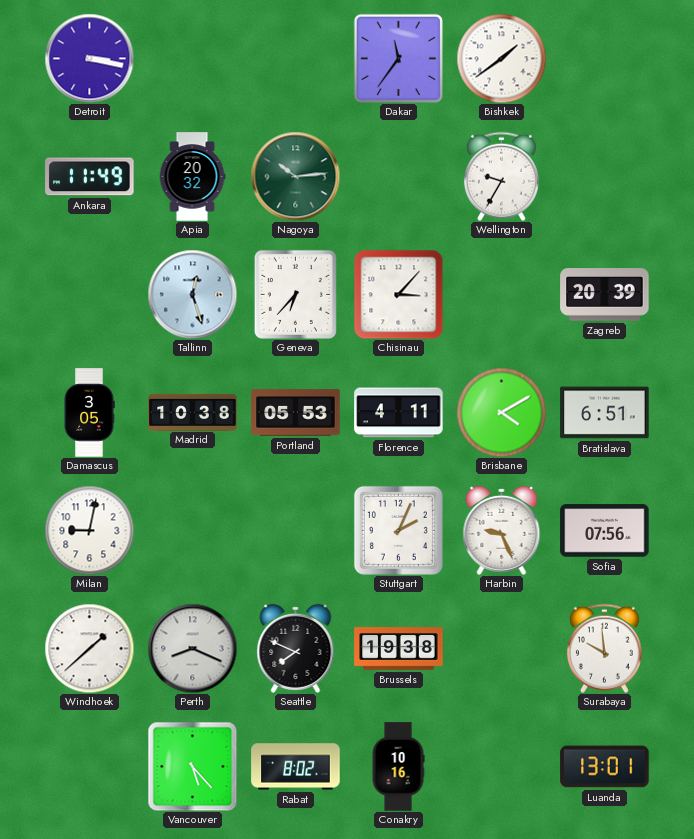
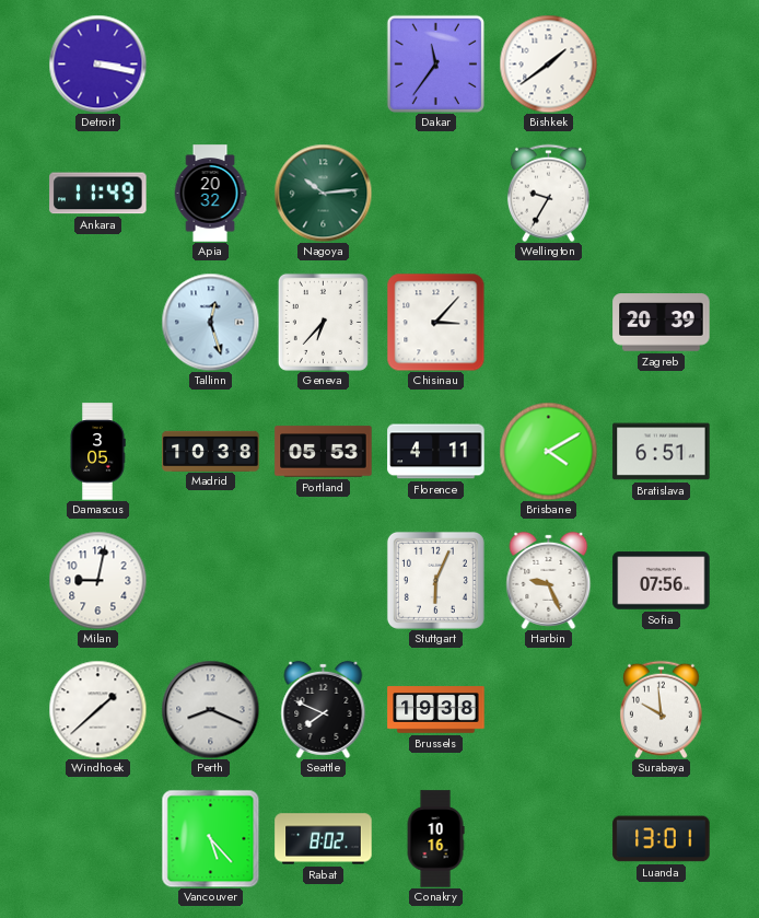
Stuttgart: 2:04 -> 6:04
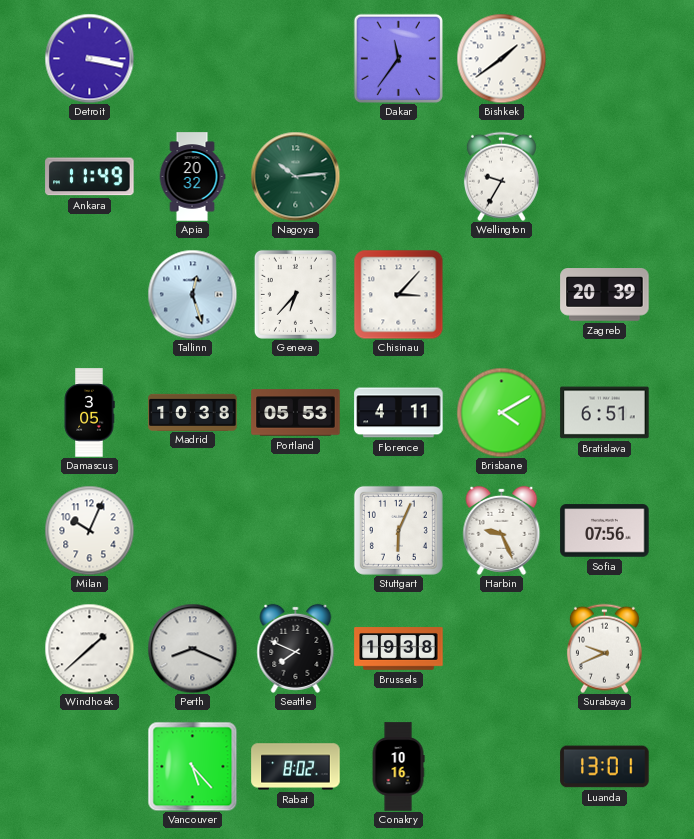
Milan: 9:02 -> 10:04
Surabaya: 9:59 -> 9:41
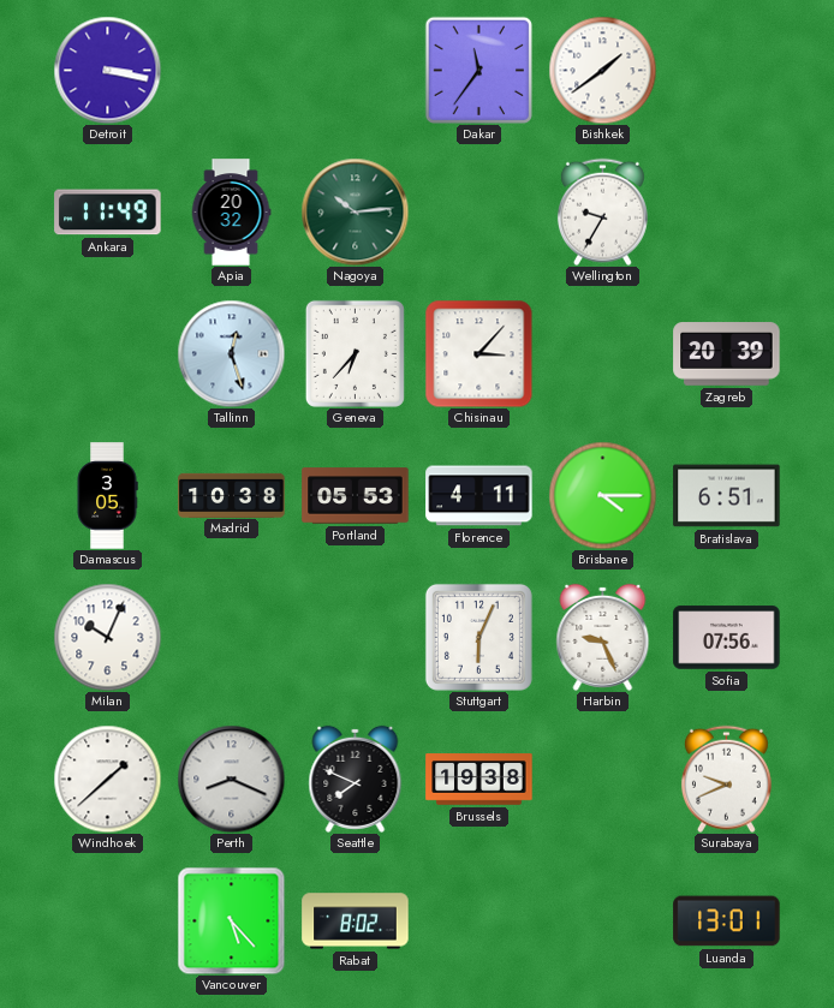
Brisbane: 4:10 -> 4:15
Conakry: 10:16 -> none
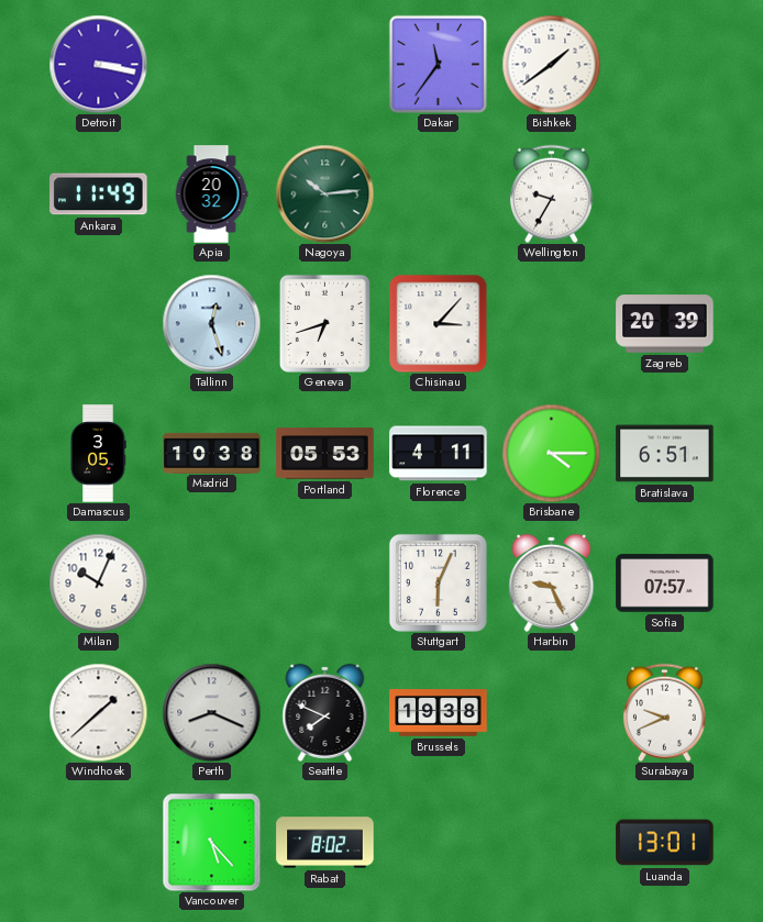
Geneva: 6:37 -> 6:42
Sofia: 07:56 -> 07:57
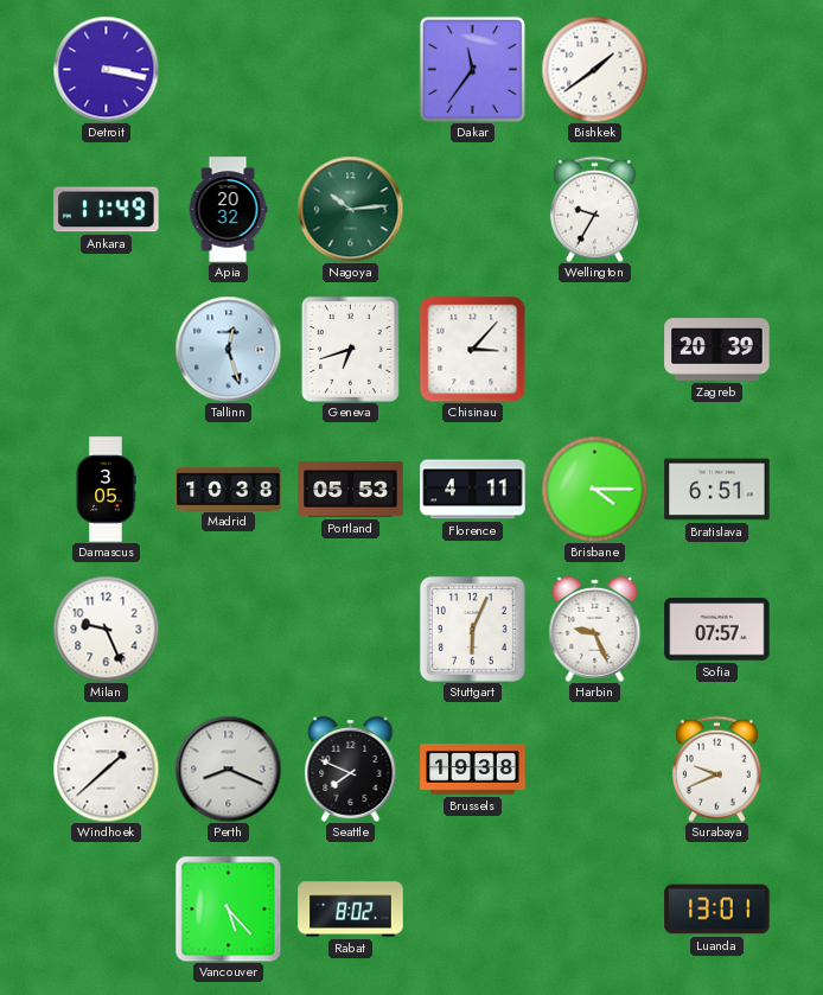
Milan: 10:04 -> 9:26
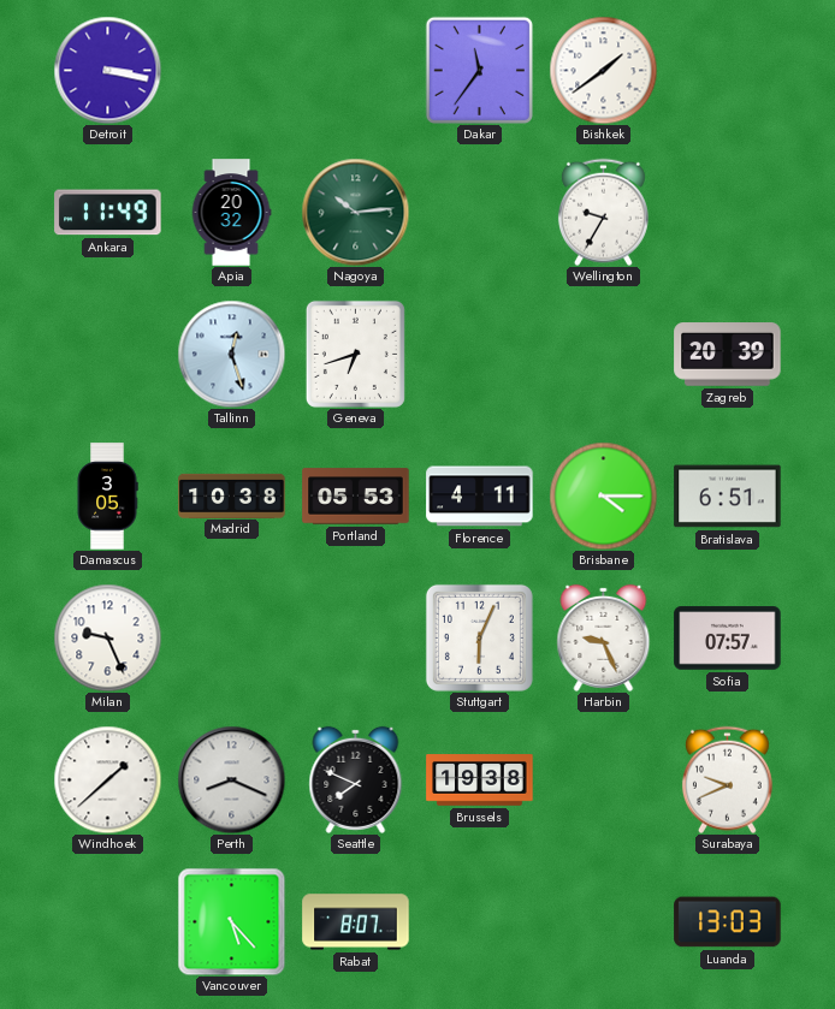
Chisinau: 3:07 -> none
Rabat: 8:02 -> 8:07
Luanda: 13:01 -> 13:03
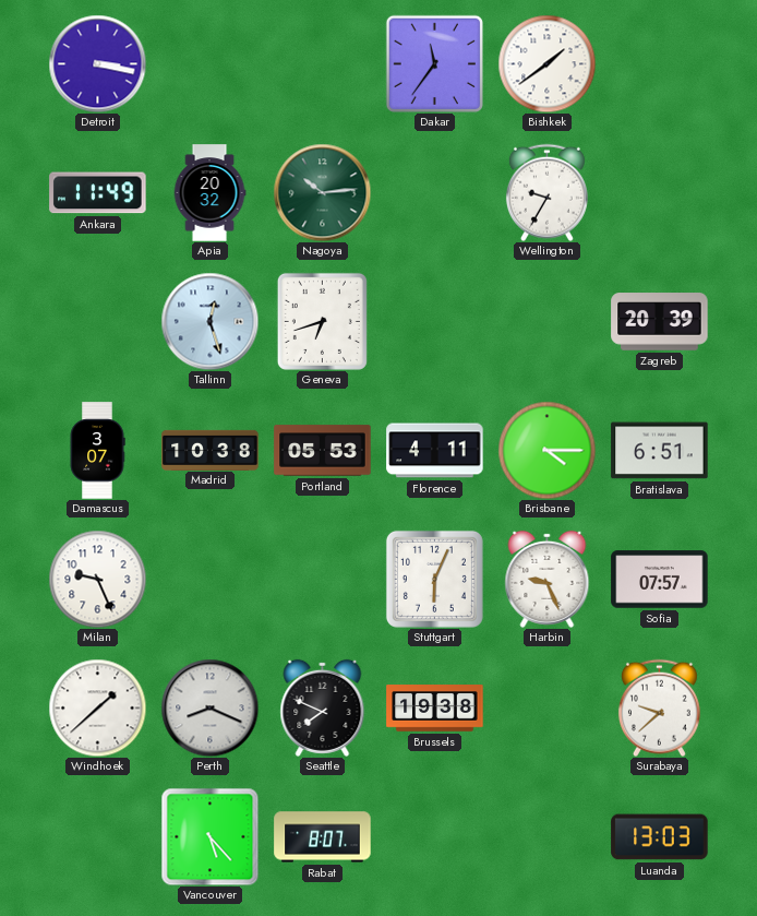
Damascus: 3:05 -> 3:07
Surabaya: 9:41 -> 9:38
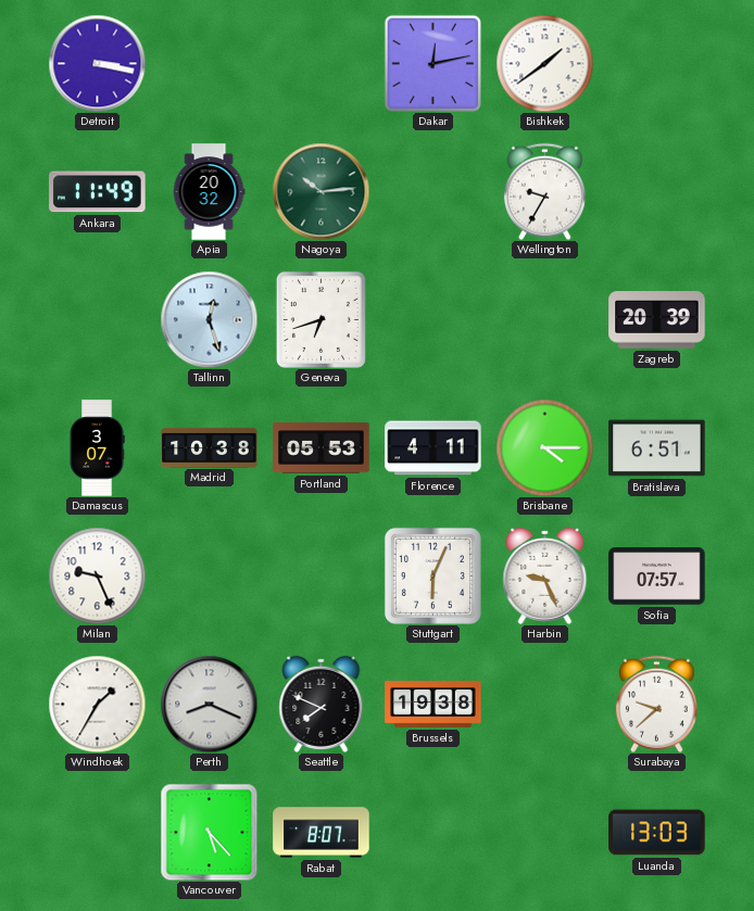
Dakar: 11:36 -> 12:13
Windhoek: 1:38 -> 1:35
